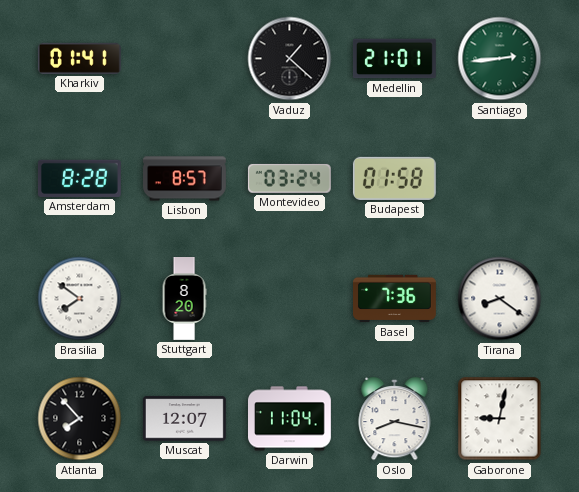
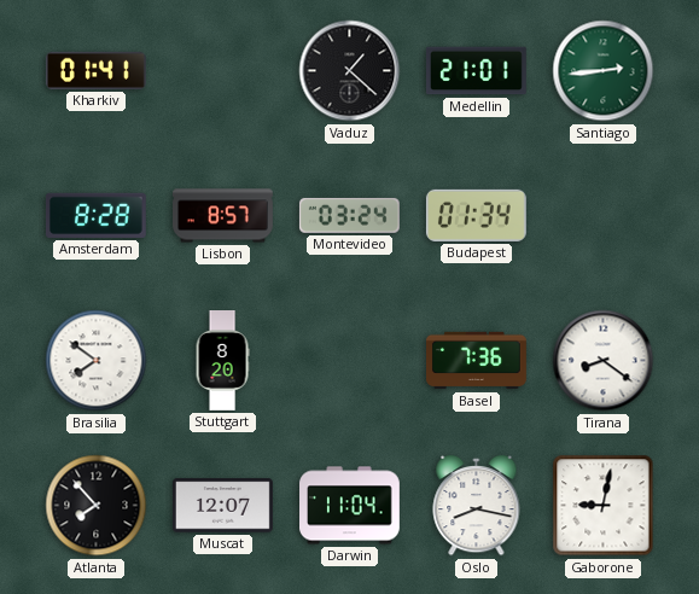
Budapest: 01:58 -> 01:34
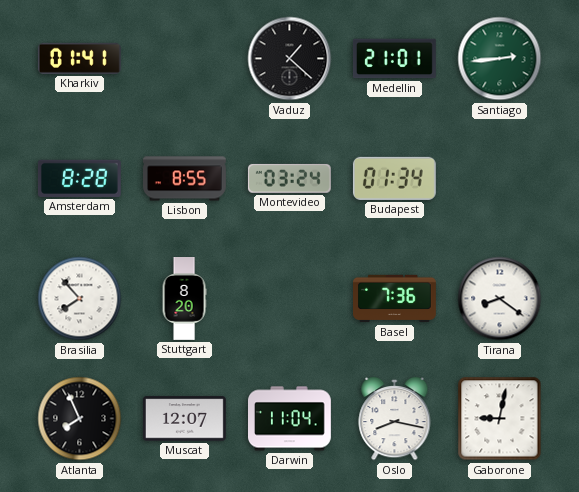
Lisbon: 8:57 -> 8:55
Brasilia: 7:51 -> 7:53
Atlanta: 7:53 -> 7:56
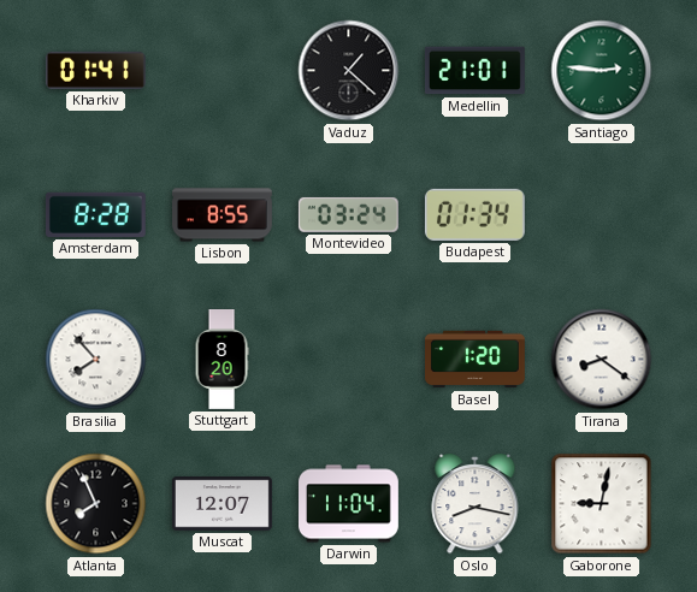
Santiago: 2:44 -> 2:46
Basel: 7:36 -> 1:20
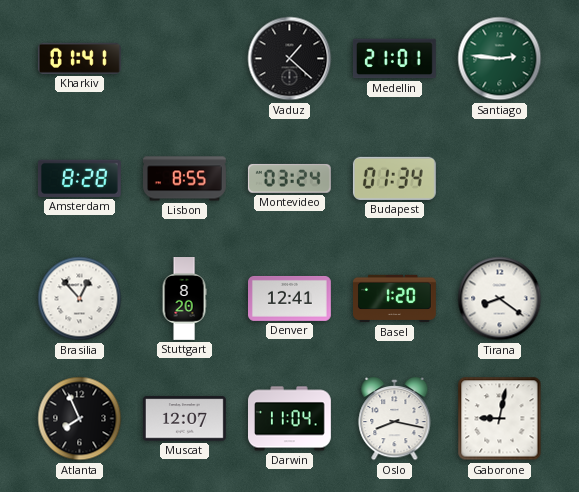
Brasilia: 7:53 -> 12:53
Denver: none -> 12:41
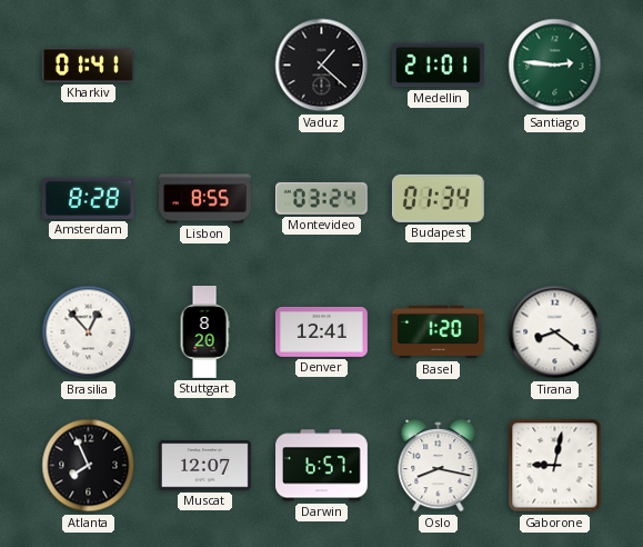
Darwin: 11:04 -> 6:57
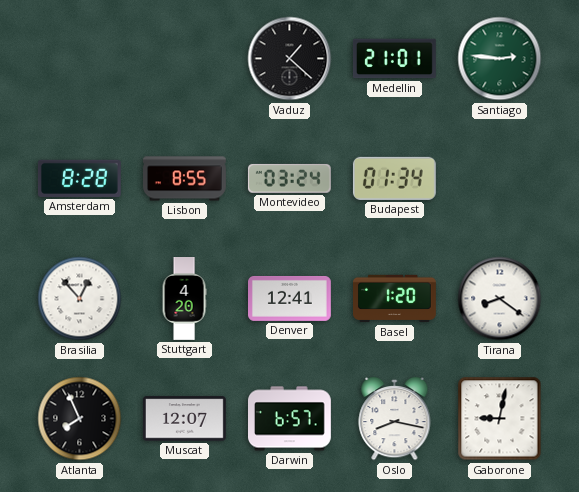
Kharkiv: 01:41 -> none
Stuttgart: 8:20 -> 4:20
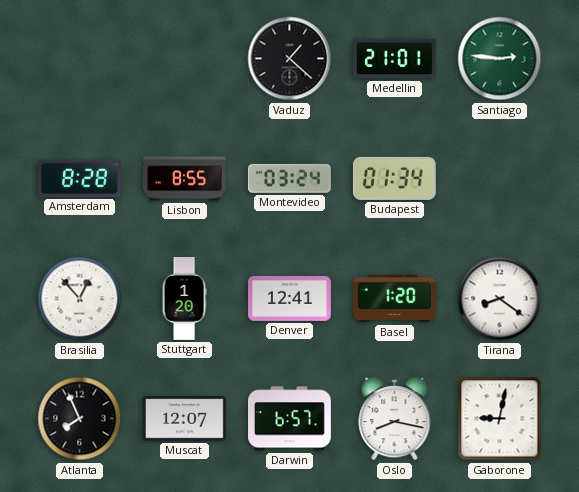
Stuttgart: 4:20 -> 1:20
